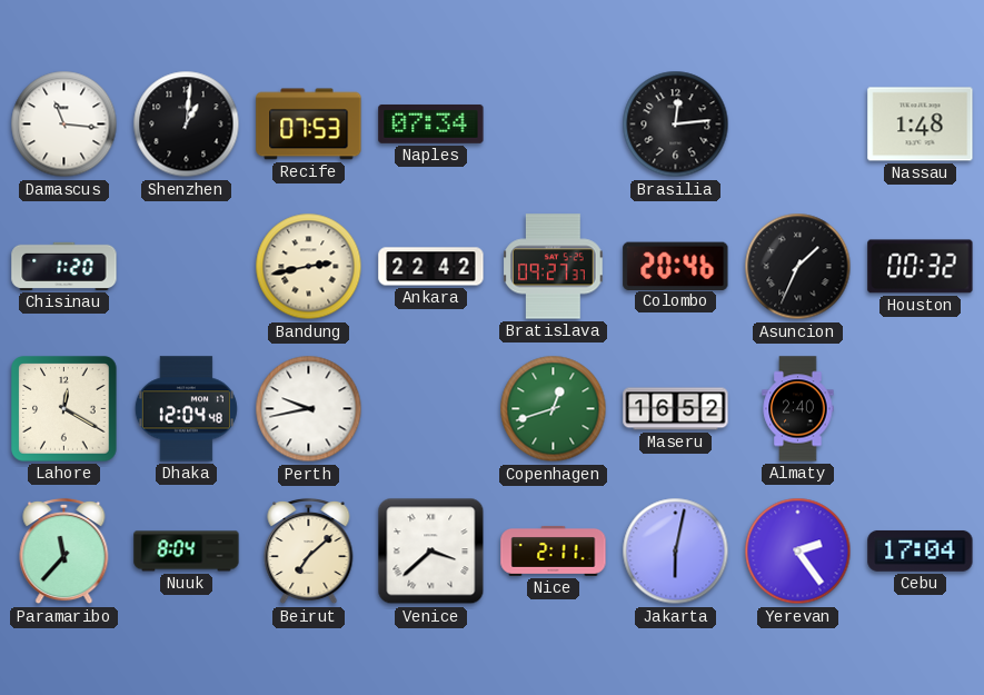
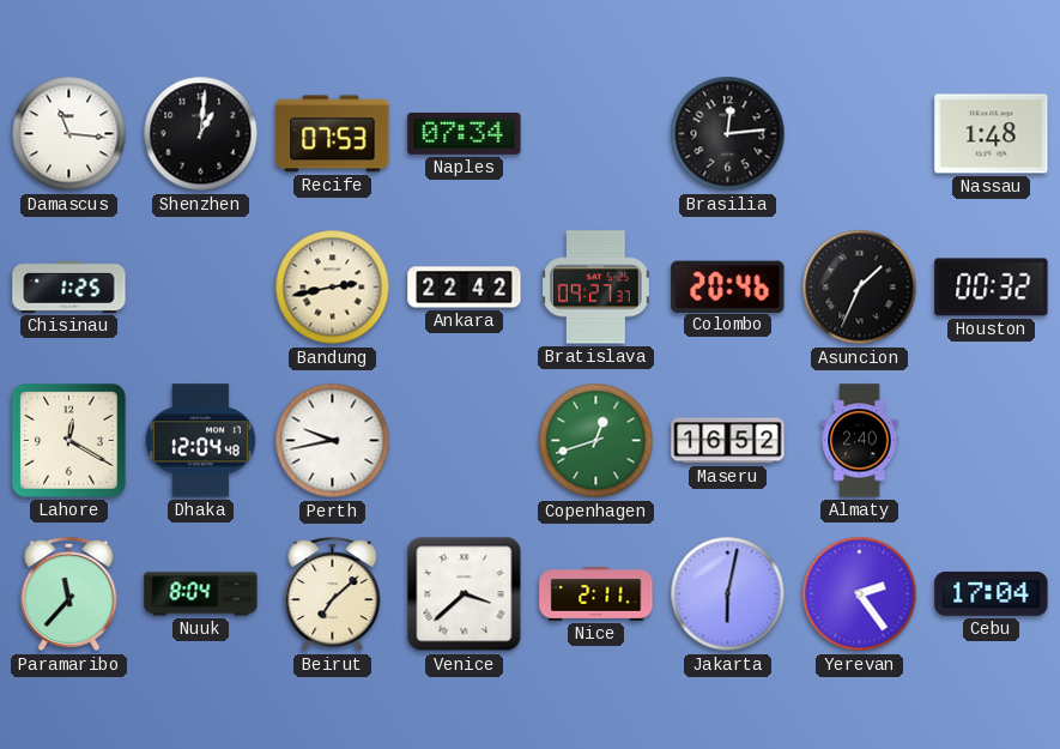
Chisinau: 1:20 -> 1:25
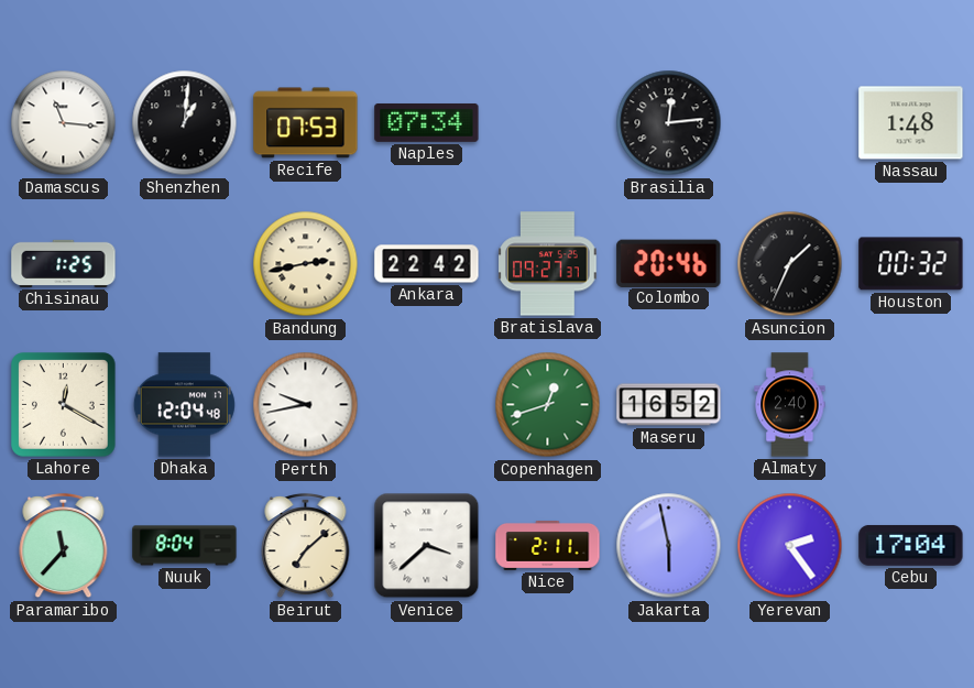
Jakarta: 6:02 -> 5:58
